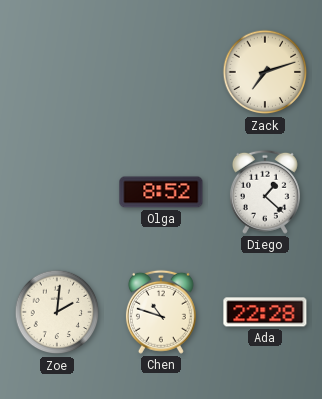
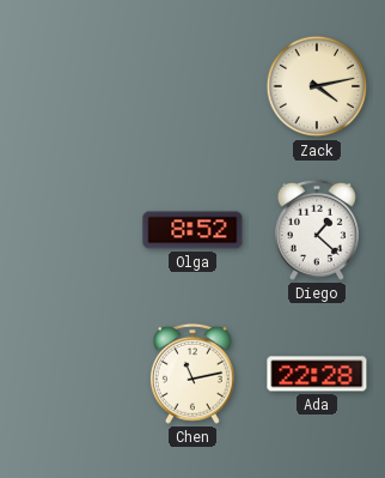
Zack: 7:12 -> 4:13
Zoe: 2:01 -> none
Chen: 10:48 -> 11:13
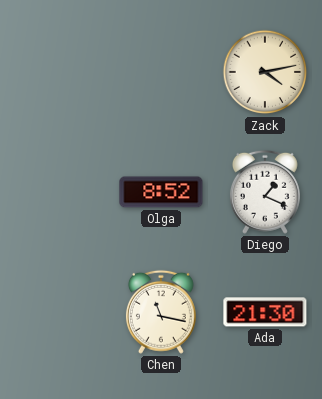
Diego: 1:22 -> 1:19
Chen: 11:13 -> 11:17
Ada: 22:28 -> 21:30
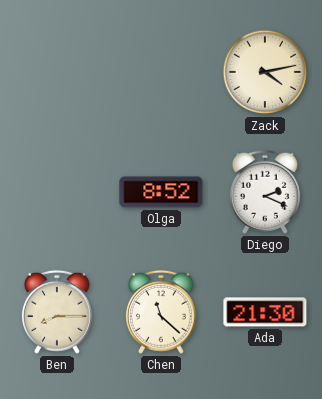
Diego: 1:19 -> 2:19
Ben: none -> 8:15
Chen: 11:17 -> 11:22
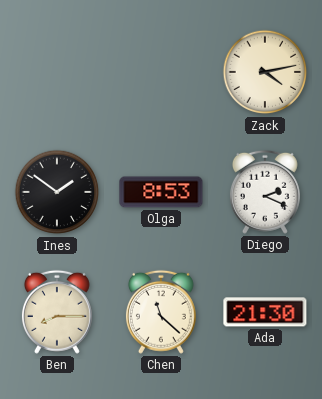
Ines: none -> 1:51
Olga: 8:52 -> 8:53
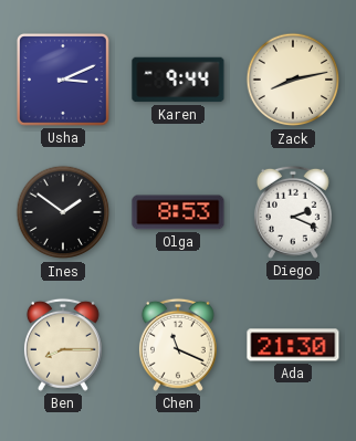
Usha: none -> 3:11
Karen: none -> 9:44
Zack: 4:13 -> 8:13
Chen: 11:22 -> 11:19
